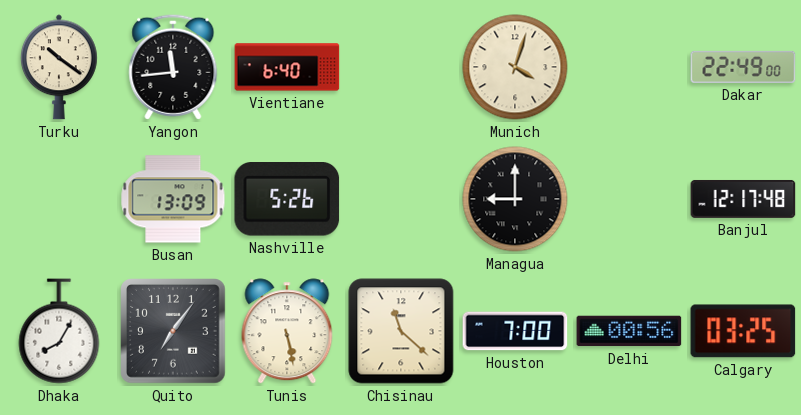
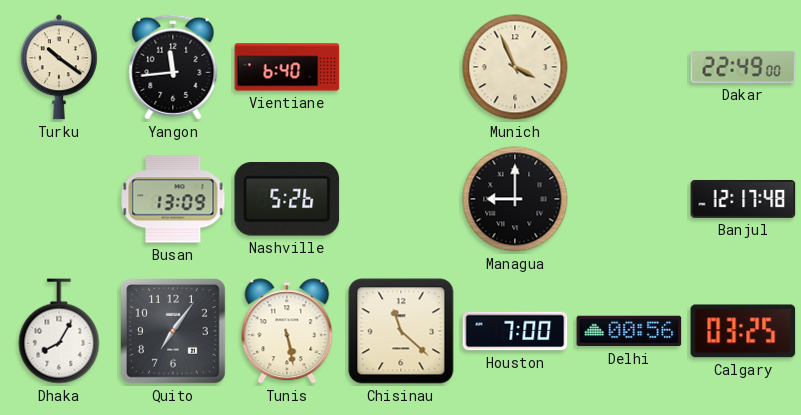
Munich: 4:03 -> 3:56
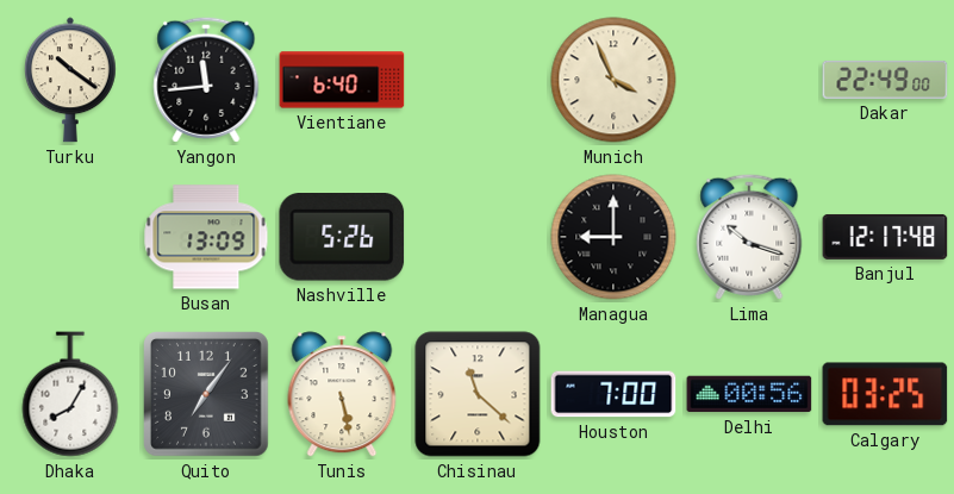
Lima: none -> 10:18
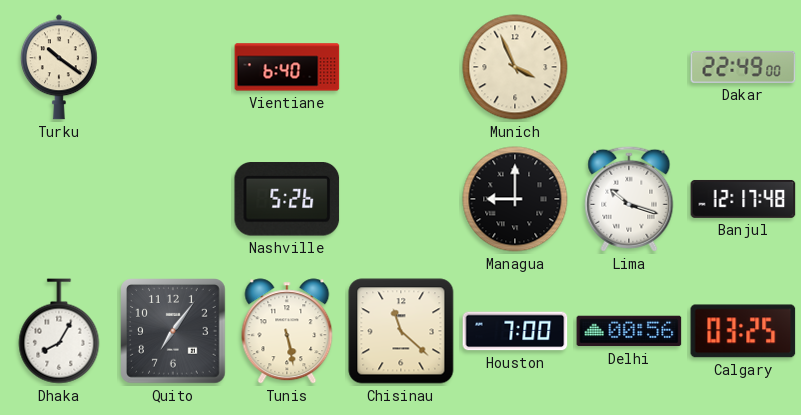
Yangon: 11:44 -> none
Busan: 13:09 -> none
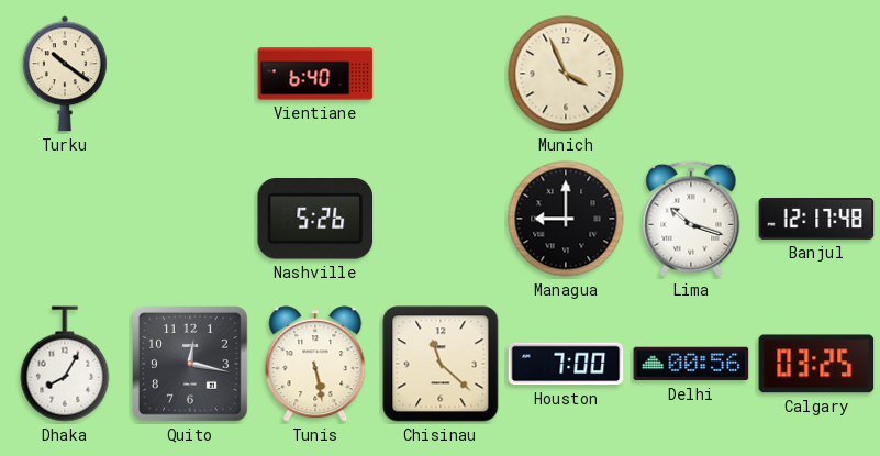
Dakar: 22:49 -> none
Quito: 7:06 -> 12:17
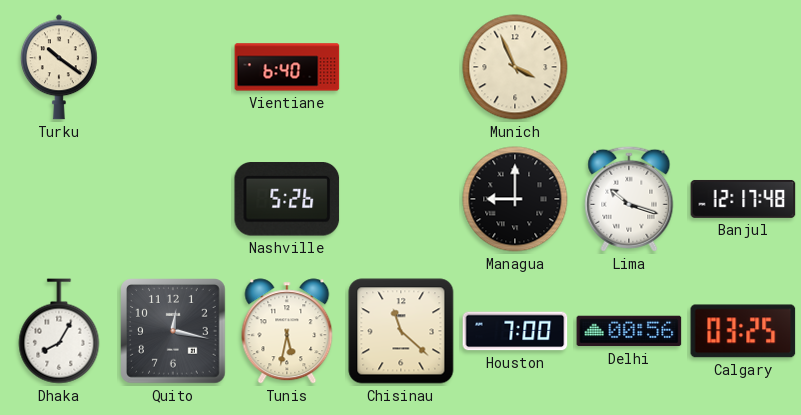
Tunis: 5:28 -> 5:32
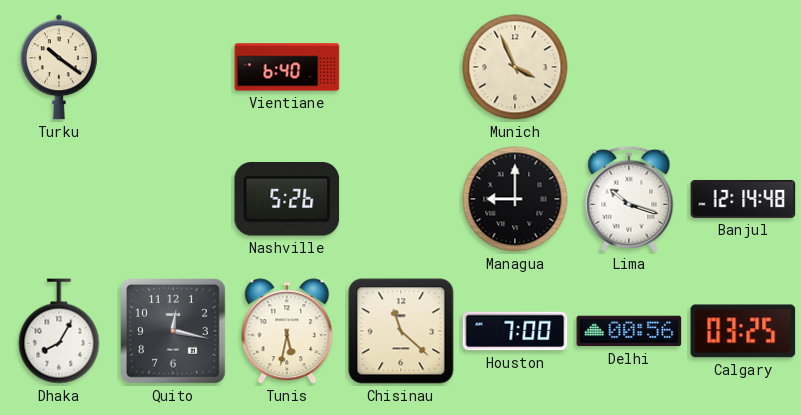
Banjul: 12:17 -> 12:14
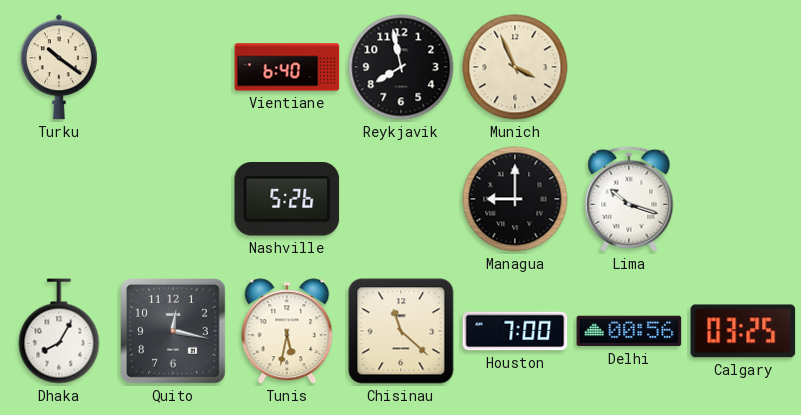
Reykjavik: none -> 7:58
Banjul: 12:14 -> none
